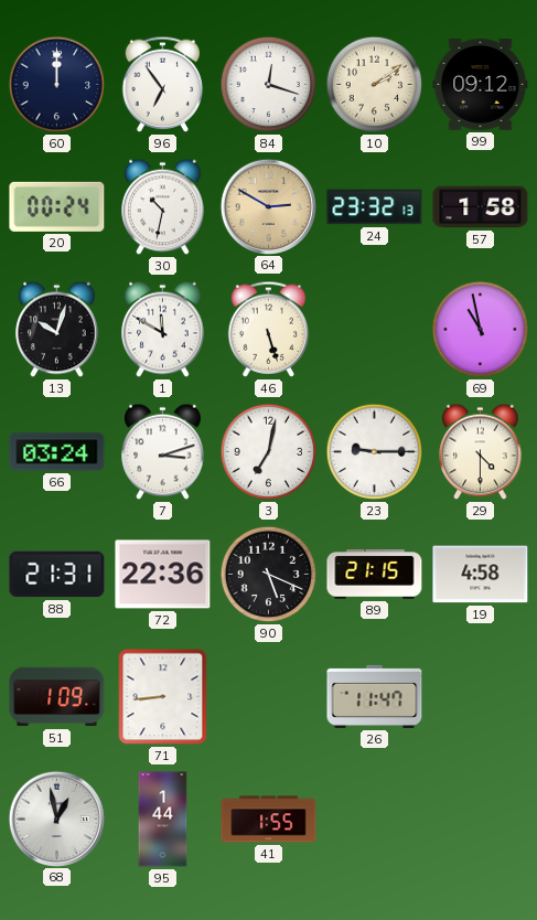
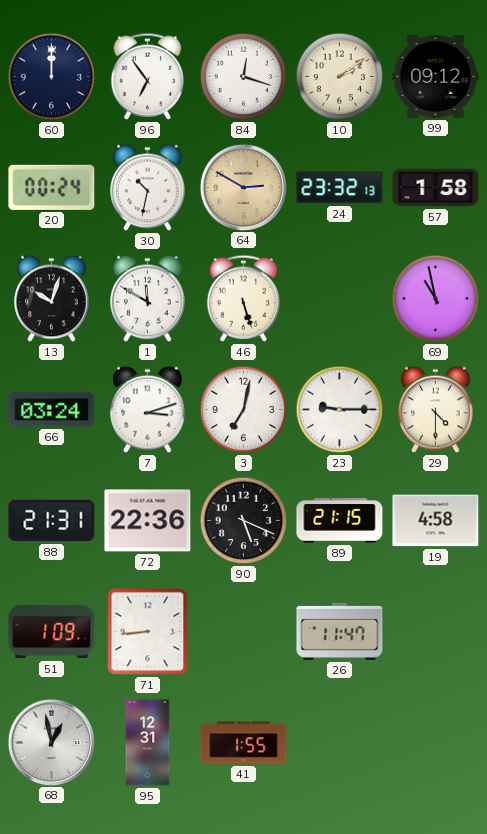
95: 1:44 -> 12:31
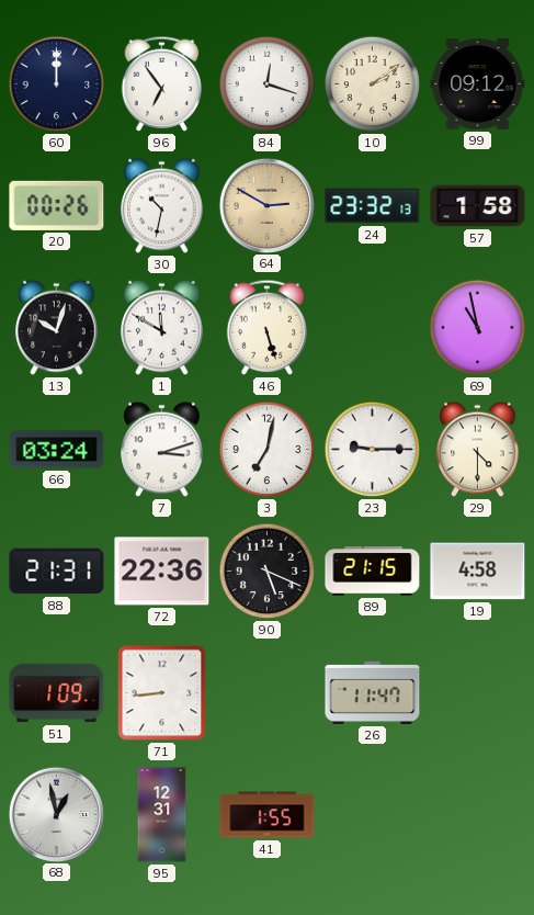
20: 00:24 -> 00:26
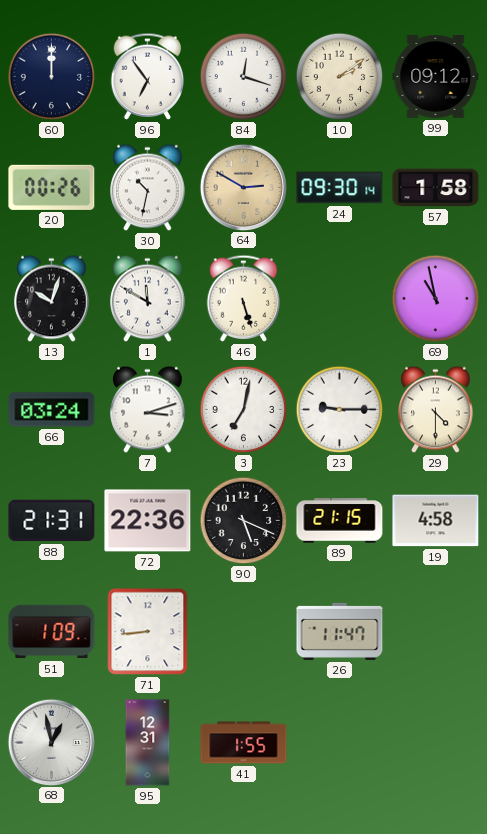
24: 23:32 -> 09:30
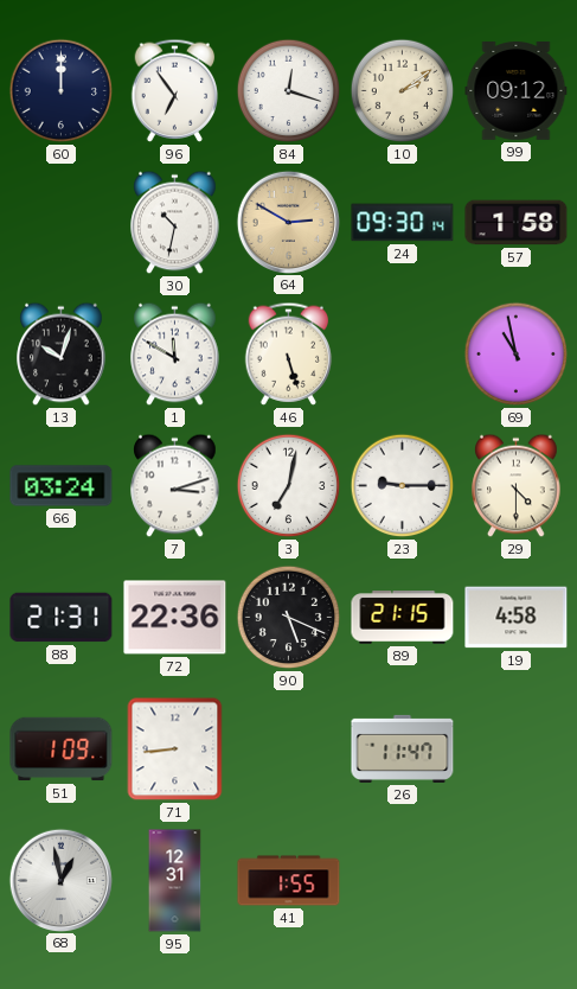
20: 00:26 -> none
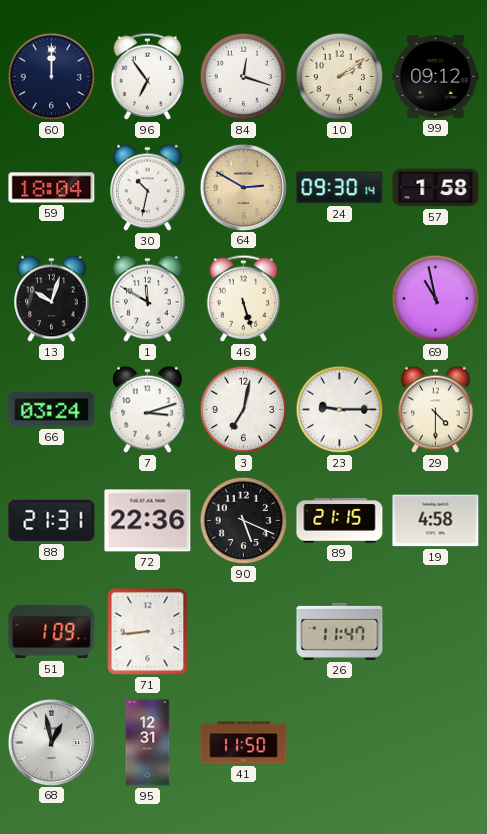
59: none -> 18:04
41: 1:55 -> 11:50
